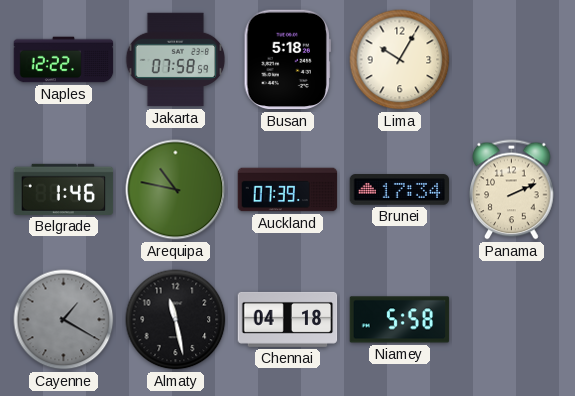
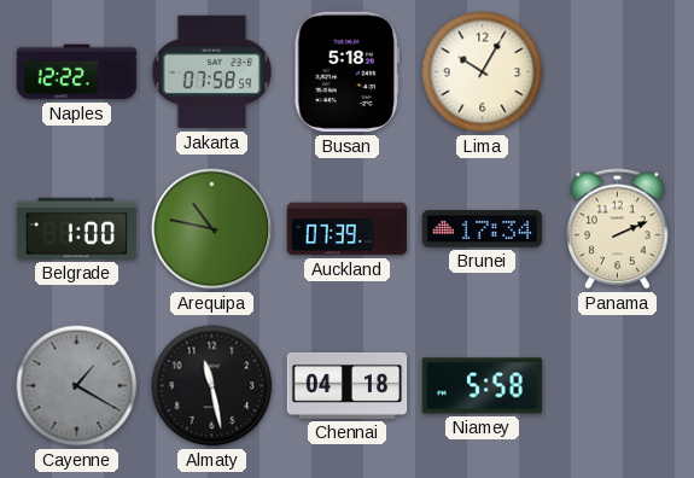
Belgrade: 1:46 -> 1:00
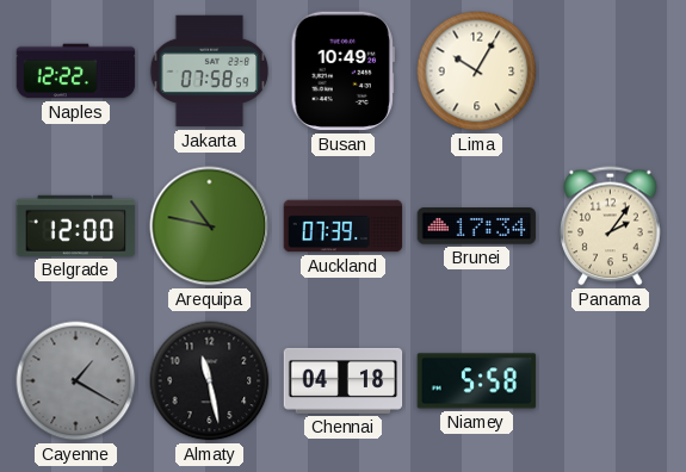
Busan: 5:18 -> 10:49
Belgrade: 1:00 -> 12:00
Panama: 2:11 -> 2:06
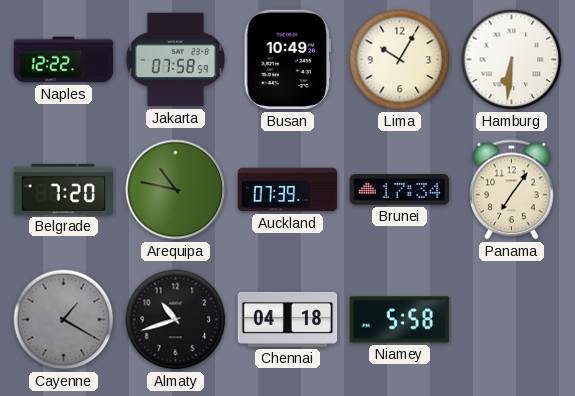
Hamburg: none -> 6:31
Belgrade: 12:00 -> 7:20
Panama: 2:06 -> 7:06
Almaty: 11:28 -> 10:42
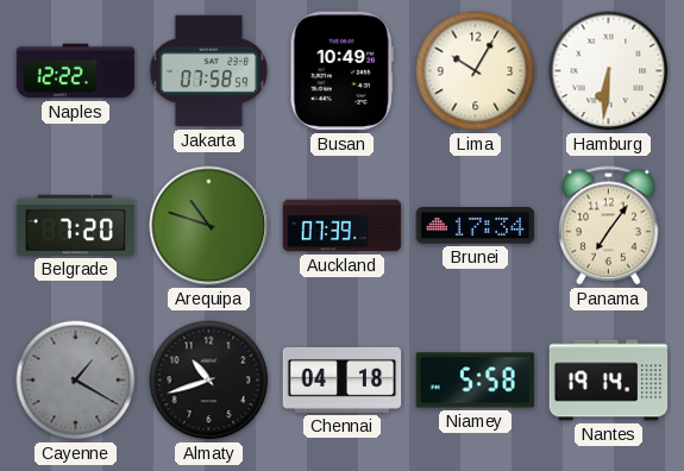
Arequipa: 10:47 -> 10:48
Nantes: none -> 19:14
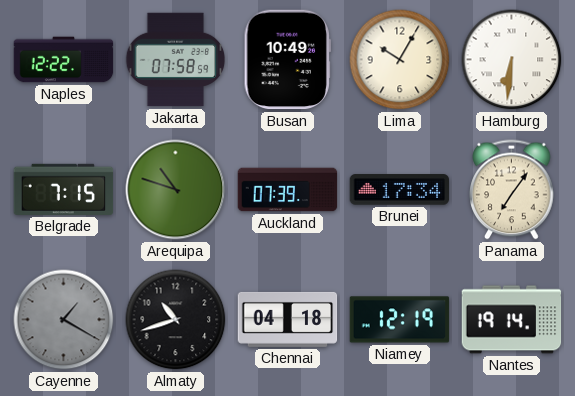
Belgrade: 7:20 -> 7:15
Niamey: 5:58 -> 12:19
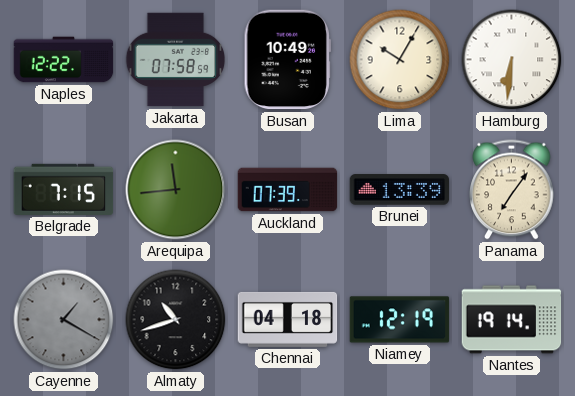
Arequipa: 10:48 -> 11:44
Brunei: 17:34 -> 13:39
